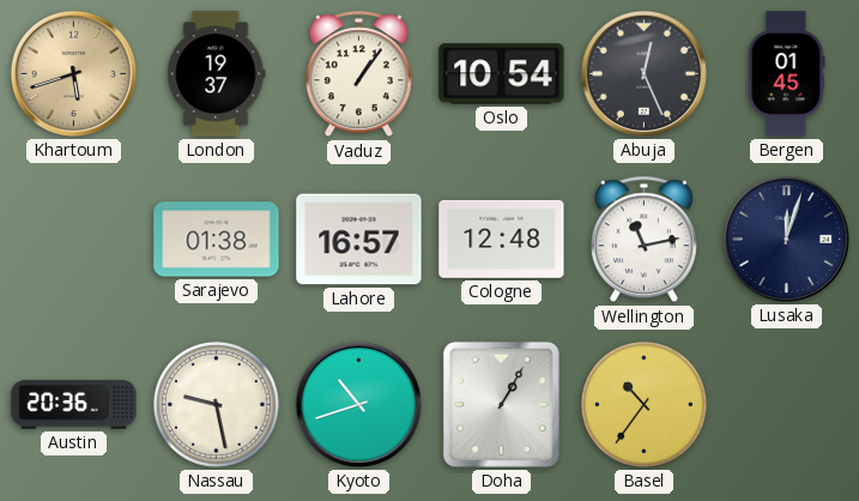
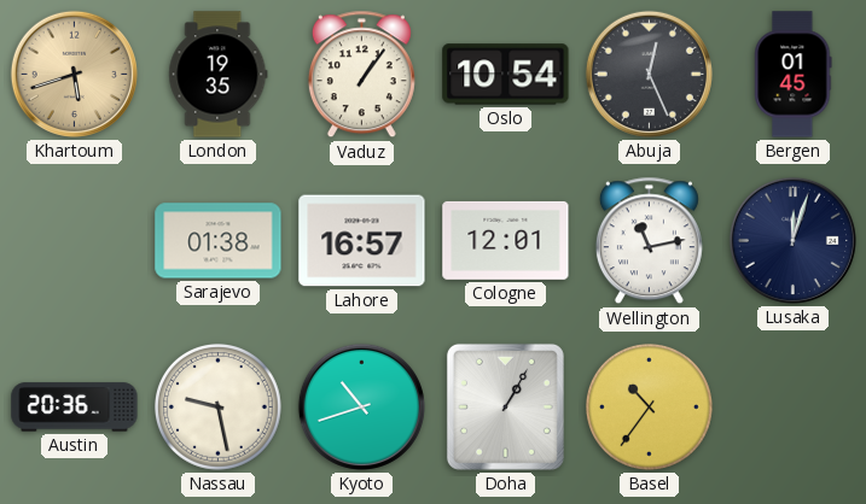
London: 19:37 -> 19:35
Cologne: 12:48 -> 12:01
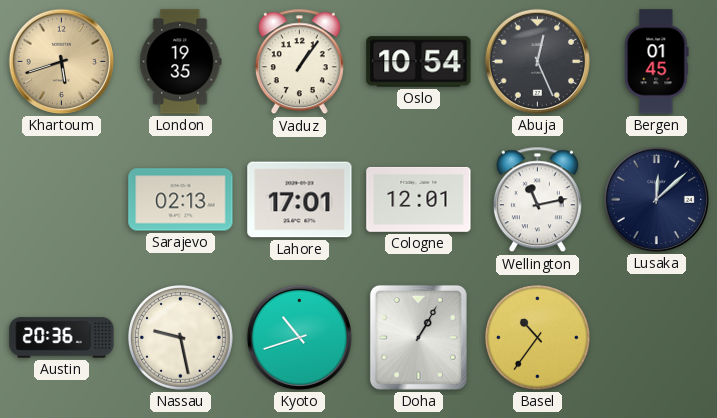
Sarajevo: 01:38 -> 02:13
Lahore: 16:57 -> 17:01
Lusaka: 12:03 -> 12:08
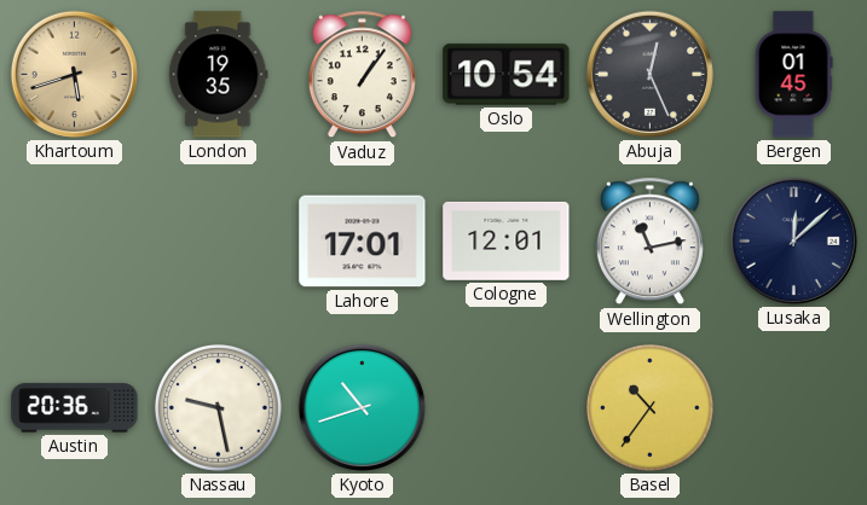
Sarajevo: 02:13 -> none
Doha: 1:05 -> none
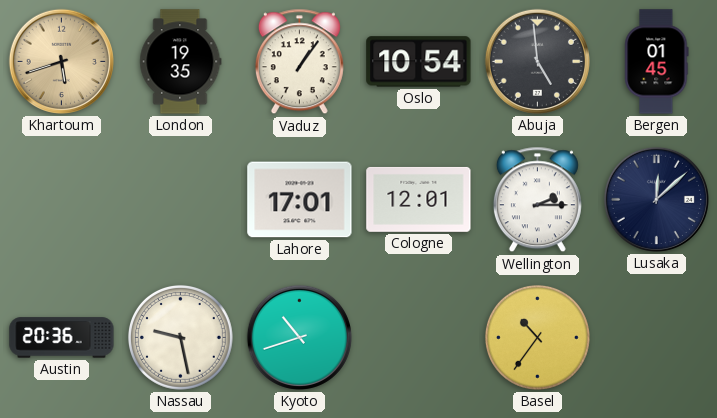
Abuja: 12:26 -> 4:59
Wellington: 11:13 -> 2:15
